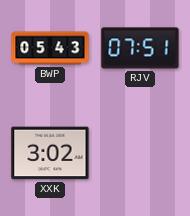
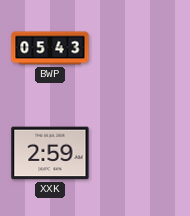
RJV: 07:51 -> none
XXK: 3:02 -> 2:59
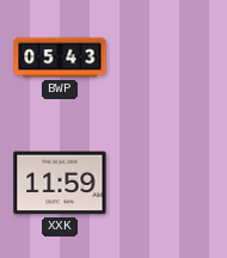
XXK: 2:59 -> 11:59
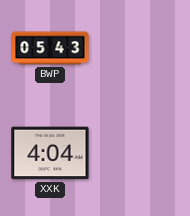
XXK: 11:59 -> 4:04
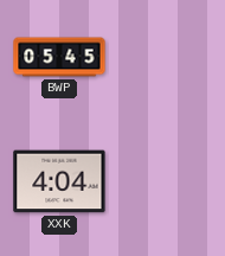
BWP: 05:43 -> 05:45
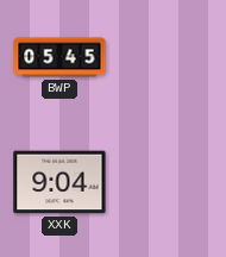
XXK: 4:04 -> 9:04
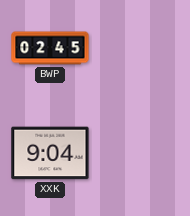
BWP: 05:45 -> 02:45
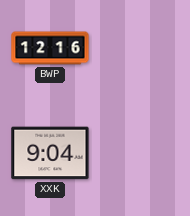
BWP: 02:45 -> 12:16
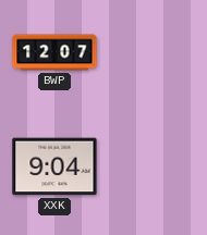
BWP: 12:16 -> 12:07
